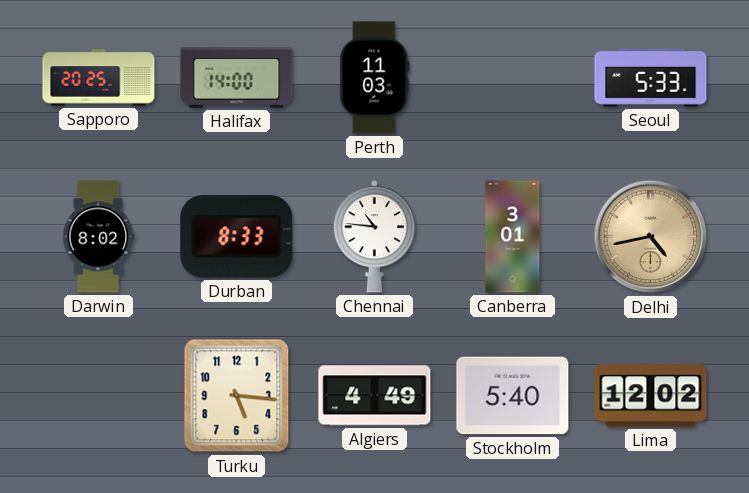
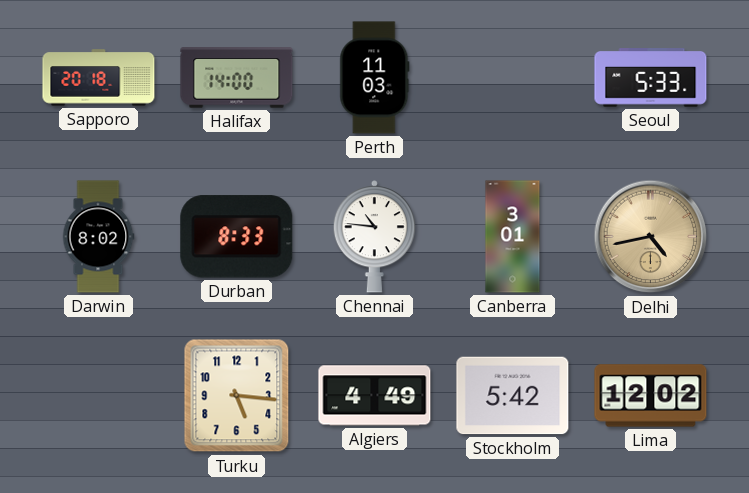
Sapporo: 20:25 -> 20:18
Stockholm: 5:40 -> 5:42
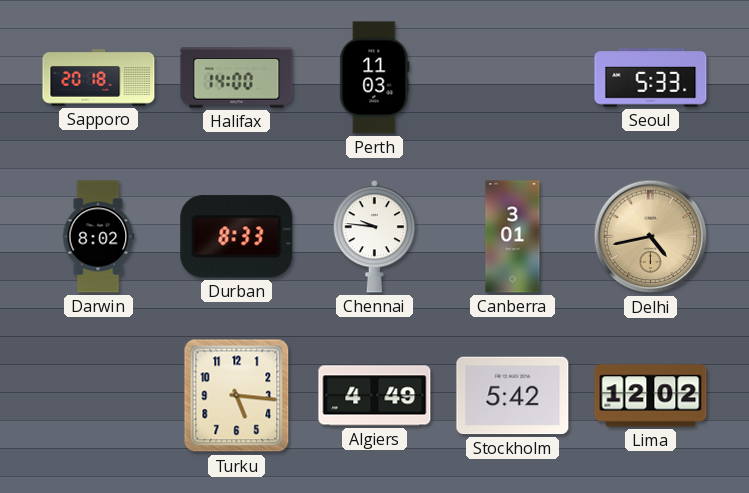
Chennai: 10:46 -> 9:46
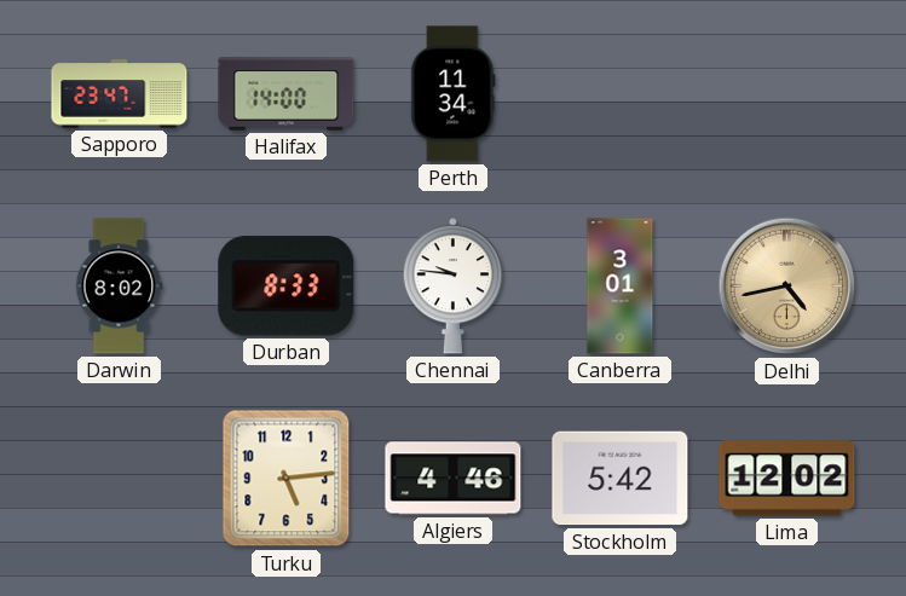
Sapporo: 20:18 -> 23:47
Perth: 11:03 -> 11:34
Seoul: 5:33 -> none
Turku: 5:16 -> 5:14
Algiers: 4:49 -> 4:46
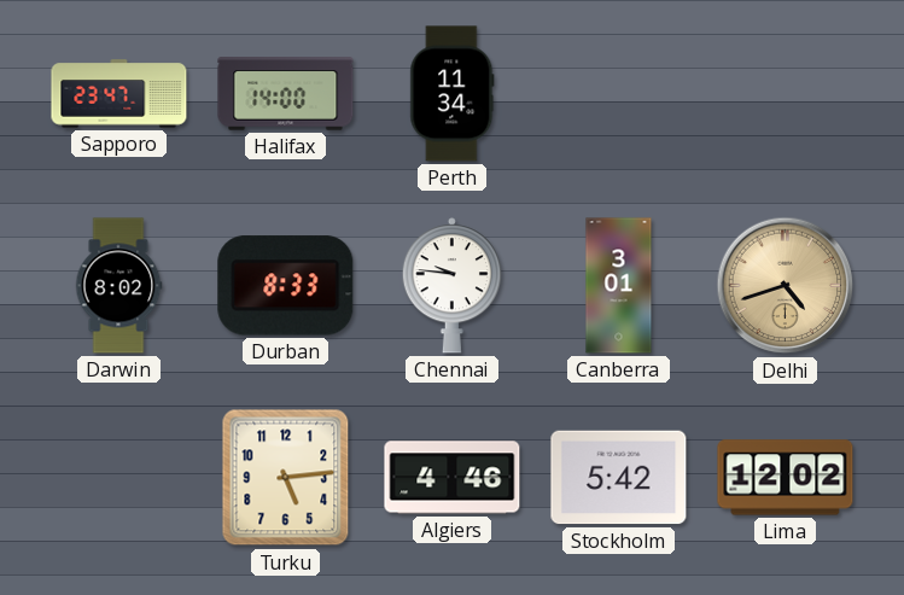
Delhi: 4:43 -> 4:42
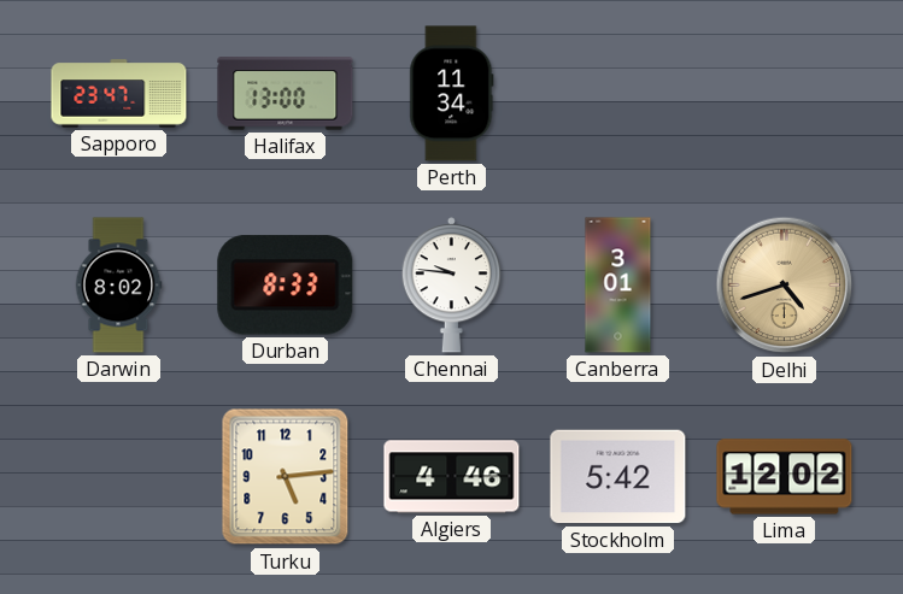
Halifax: 14:00 -> 13:00
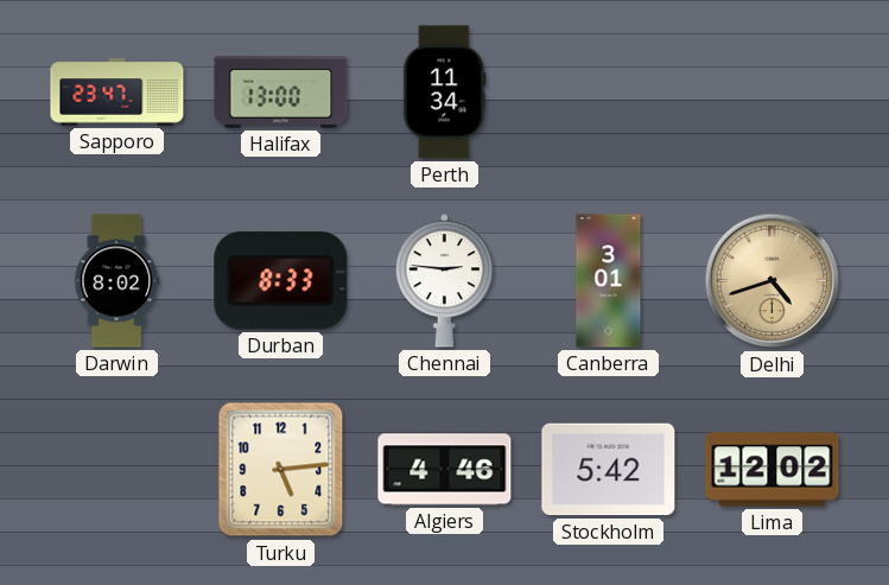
Chennai: 9:46 -> 2:46
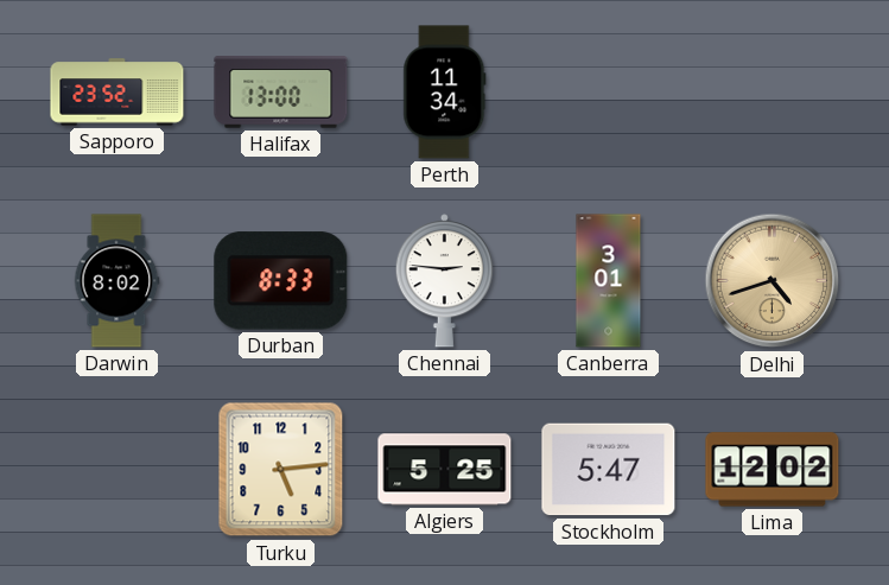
Sapporo: 23:47 -> 23:52
Algiers: 4:46 -> 5:25
Stockholm: 5:42 -> 5:47
